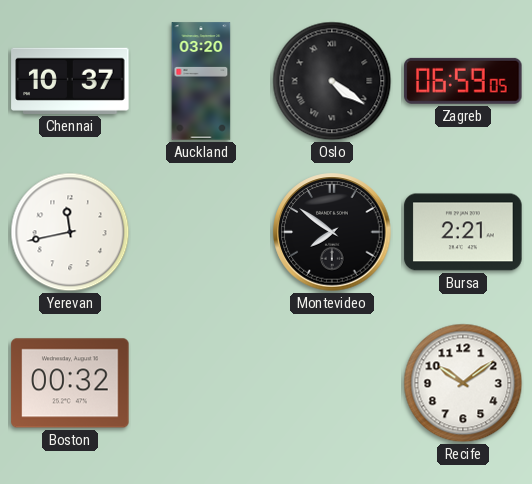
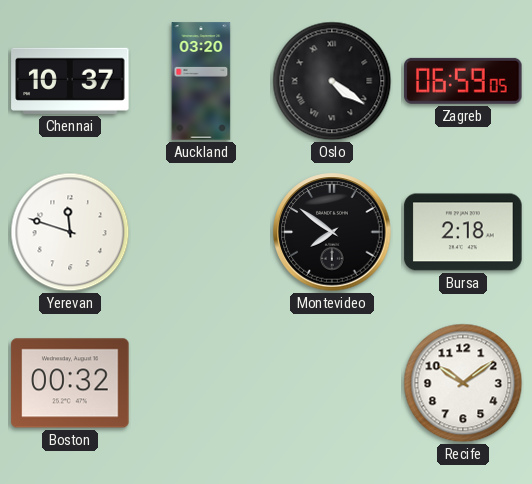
Yerevan: 11:43 -> 11:48
Bursa: 2:21 -> 2:18
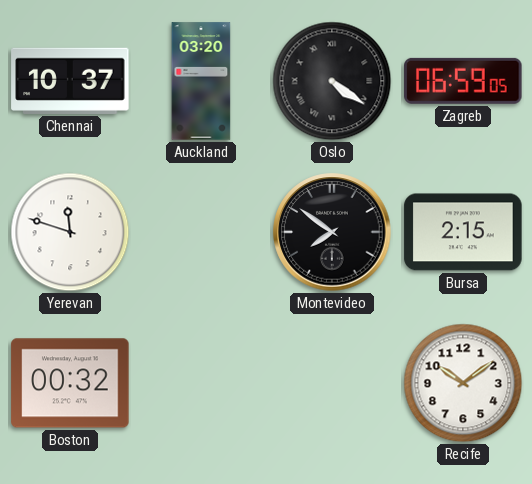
Bursa: 2:18 -> 2:15
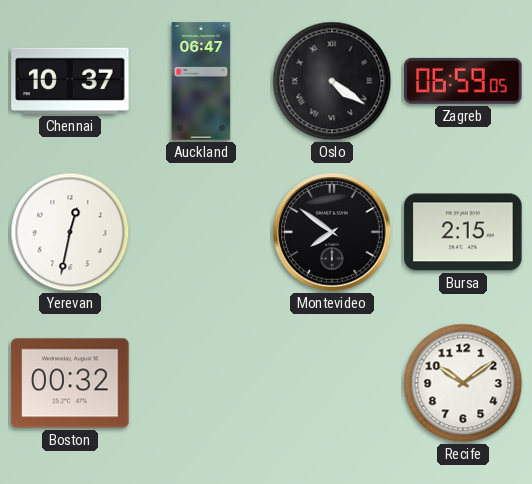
Auckland: 03:20 -> 06:47
Yerevan: 11:48 -> 12:32
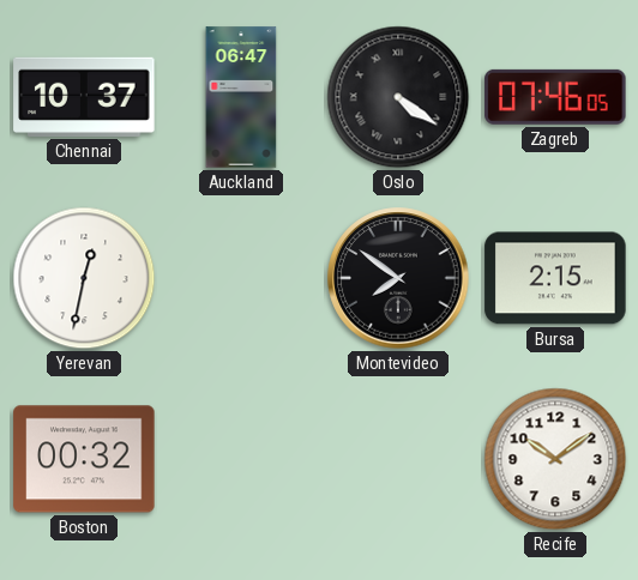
Zagreb: 06:59 -> 07:46
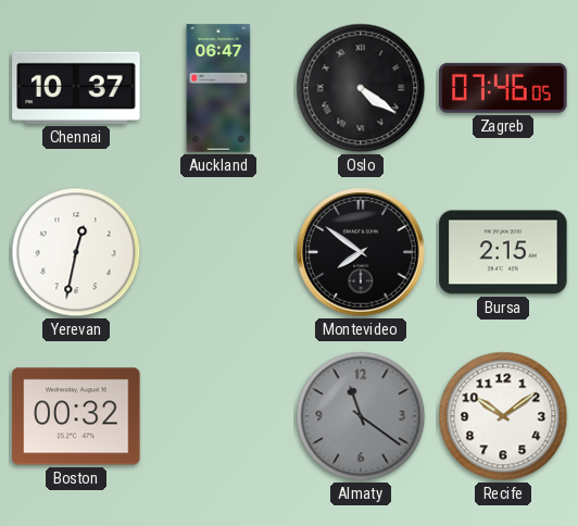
Almaty: none -> 11:21
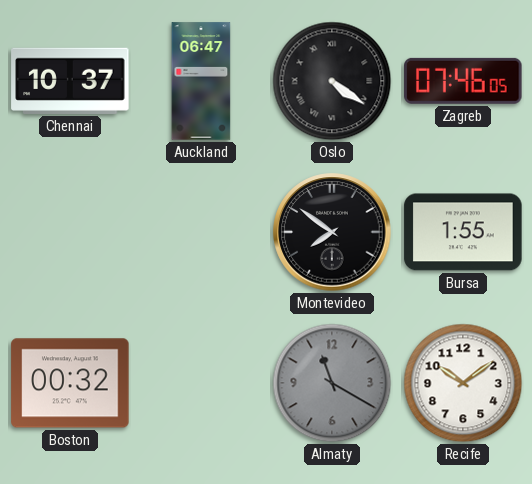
Yerevan: 12:32 -> none
Bursa: 2:15 -> 1:55
Almaty: 11:21 -> 11:20
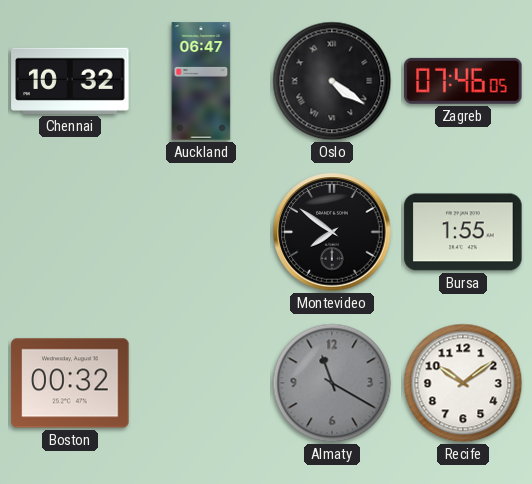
Chennai: 10:37 -> 10:32
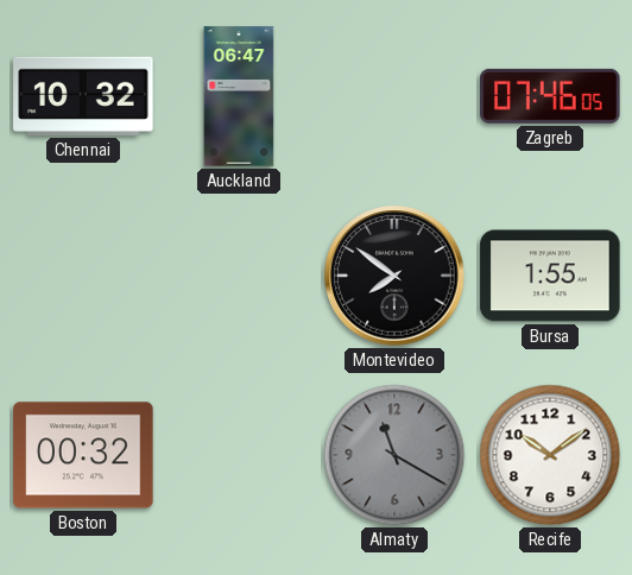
Oslo: 4:21 -> none
